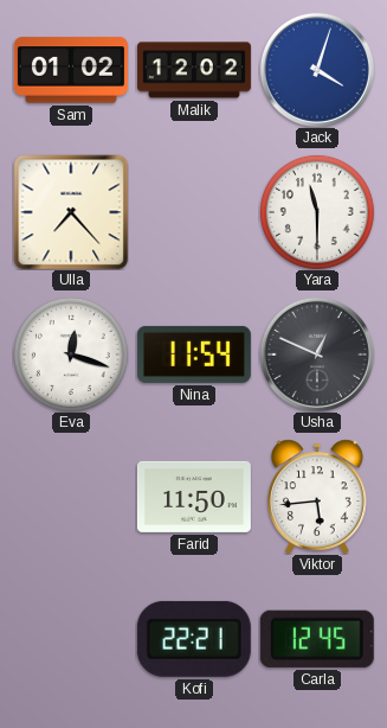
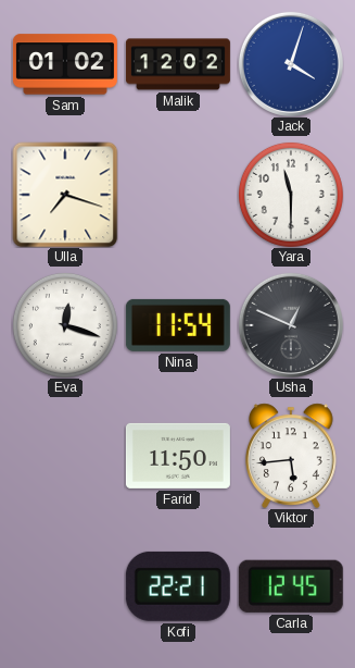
Ulla: 7:23 -> 7:18
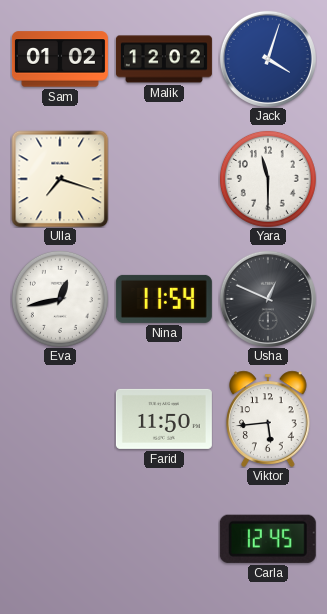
Eva: 12:18 -> 12:43
Kofi: 22:21 -> none
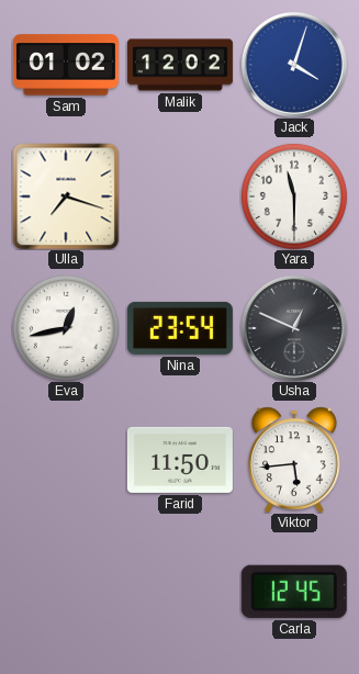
Nina: 11:54 -> 23:54
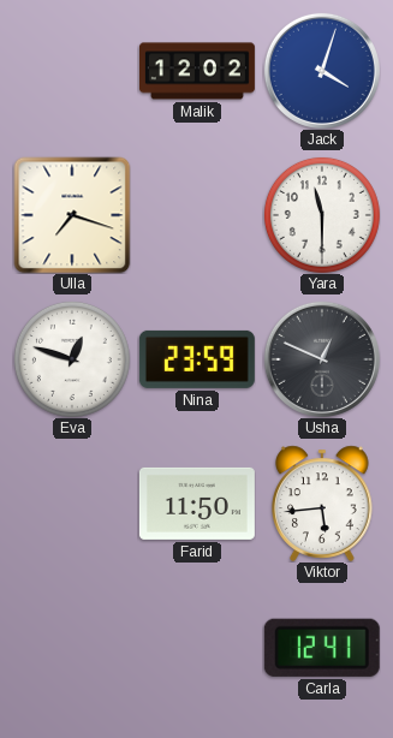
Sam: 01:02 -> none
Eva: 12:43 -> 12:48
Nina: 23:54 -> 23:59
Carla: 12:45 -> 12:41
